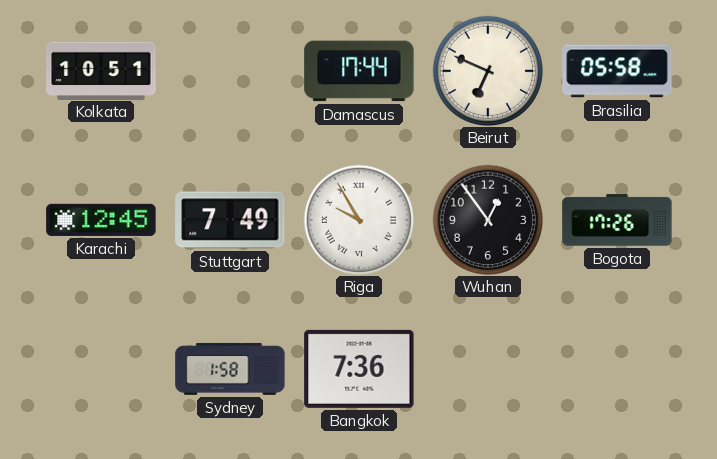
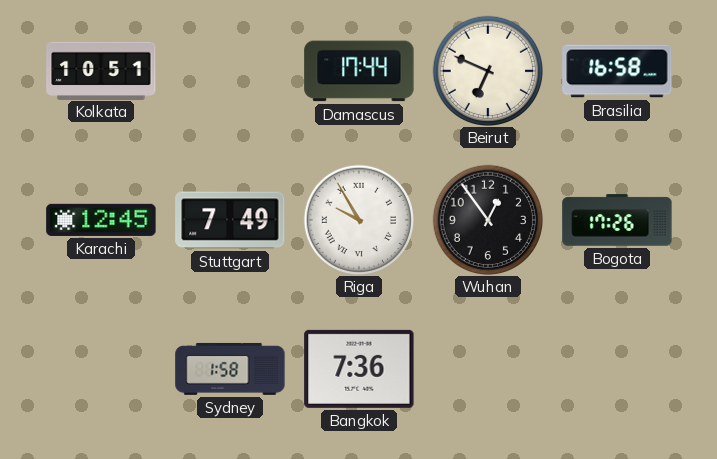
Brasilia: 05:58 -> 16:58
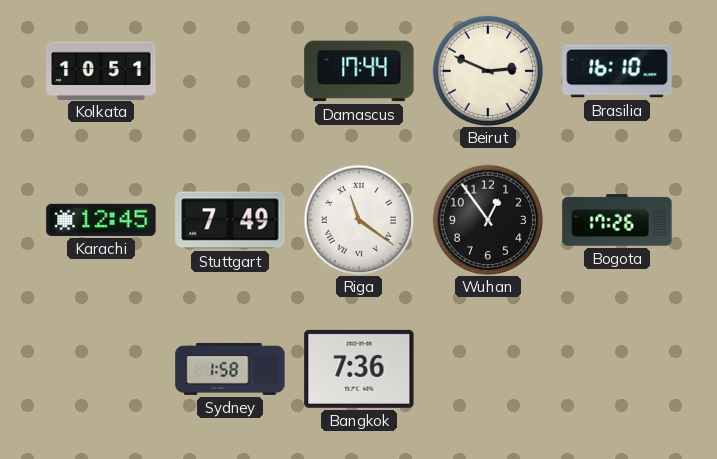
Beirut: 6:49 -> 2:49
Brasilia: 16:58 -> 16:10
Riga: 9:55 -> 11:21
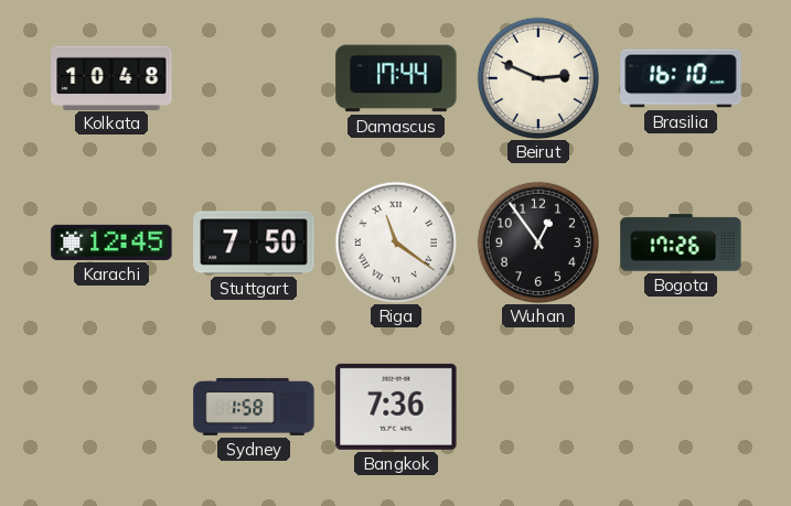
Kolkata: 10:51 -> 10:48
Stuttgart: 7:49 -> 7:50
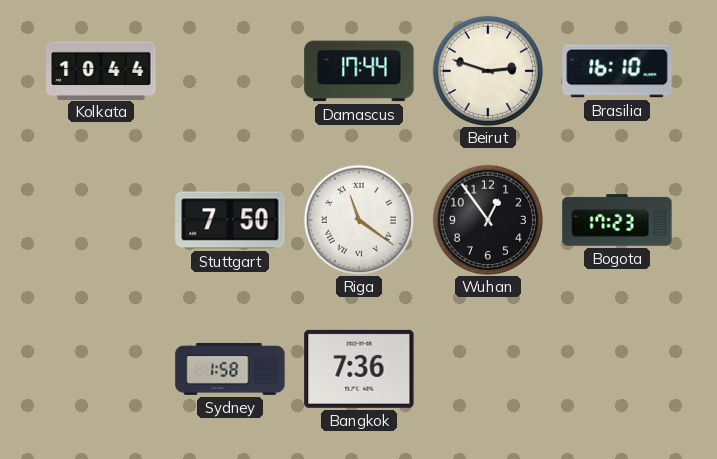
Kolkata: 10:48 -> 10:44
Beirut: 2:49 -> 2:48
Karachi: 12:45 -> none
Bogota: 17:26 -> 17:23
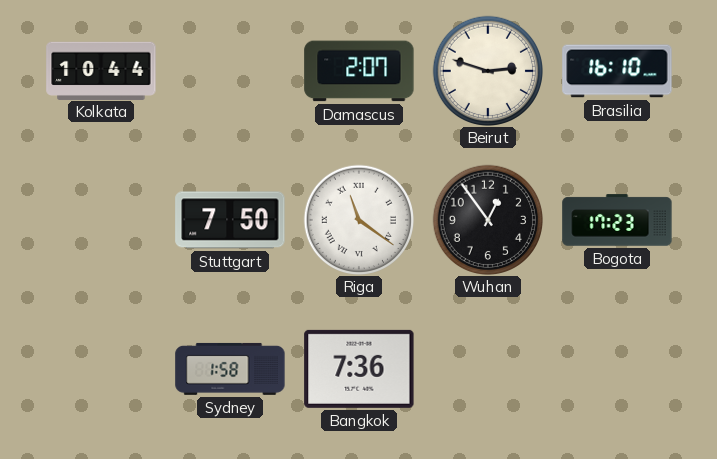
Damascus: 17:44 -> 2:07
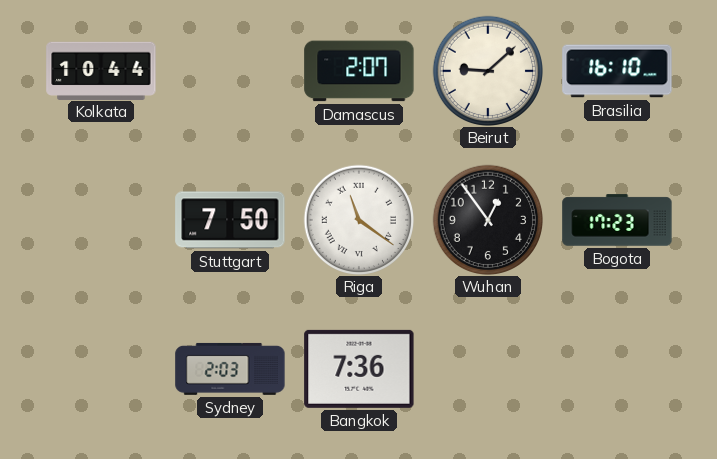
Beirut: 2:48 -> 9:08
Sydney: 1:58 -> 2:03
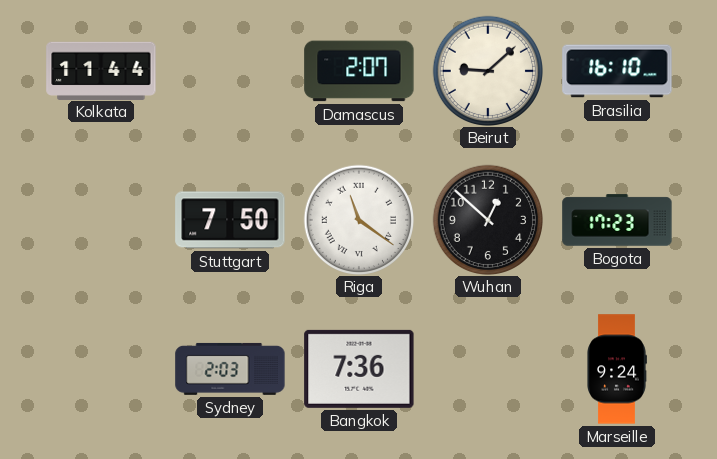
Kolkata: 10:44 -> 11:44
Wuhan: 12:54 -> 12:52
Marseille: none -> 9:24
